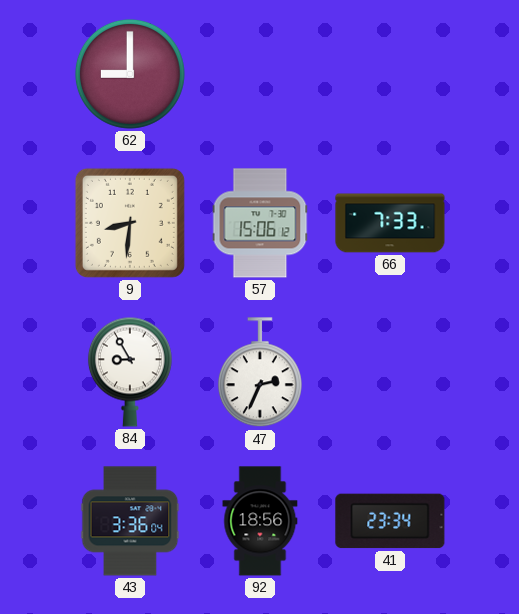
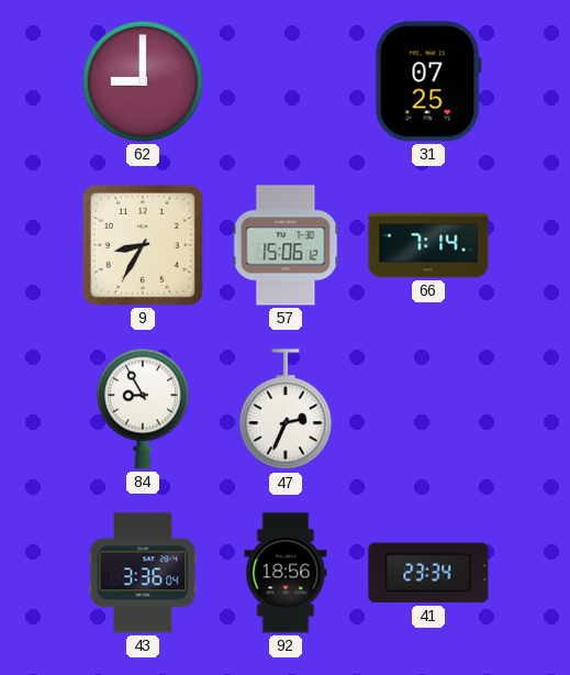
31: none -> 07:25
9: 8:31 -> 8:35
66: 7:33 -> 7:14
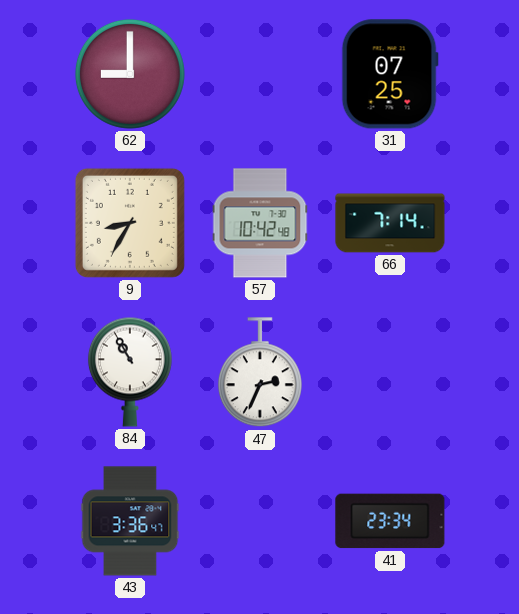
57: 15:06 -> 10:42
84: 8:55 -> 10:55
43: 3:36:04 -> 3:36:47
92: 18:56 -> none
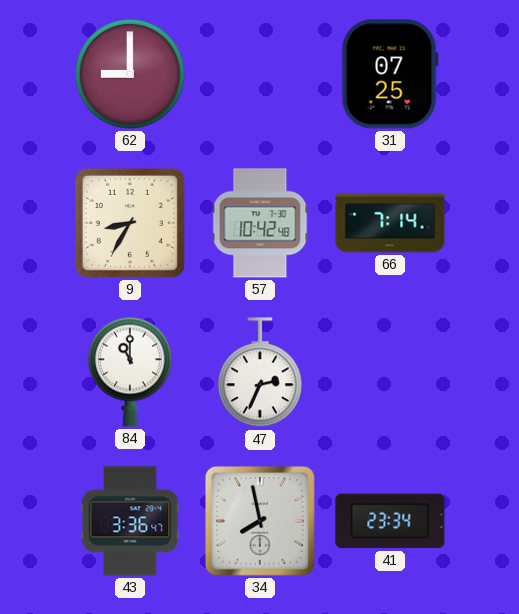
84: 10:55 -> 11:00
34: none -> 7:58
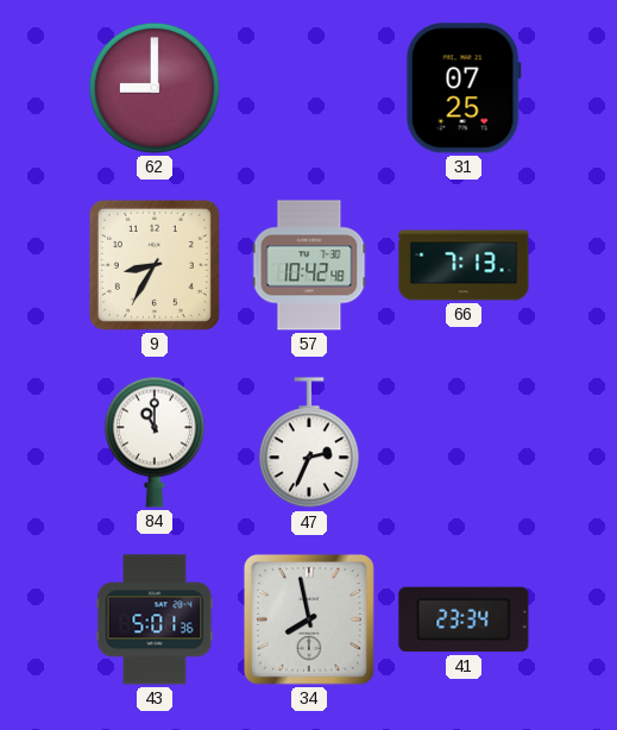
66: 7:14 -> 7:13
43: 3:36 -> 5:01
